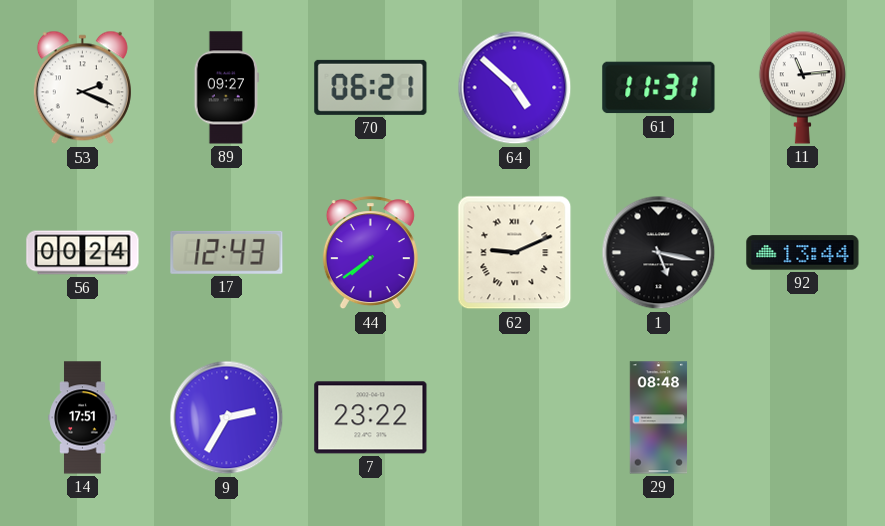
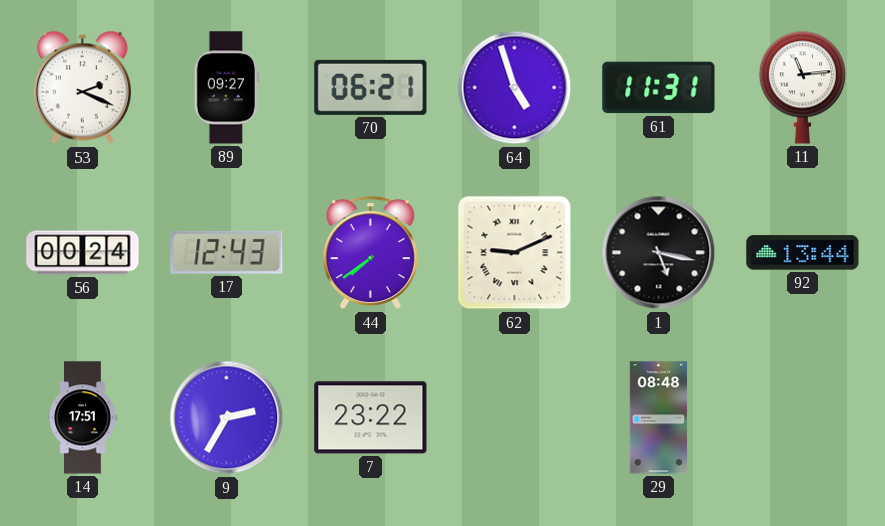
64: 4:52 -> 4:57
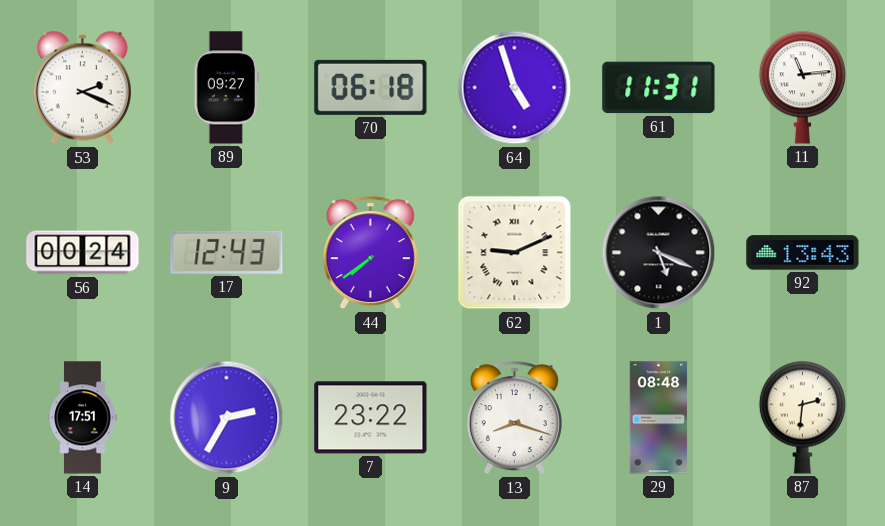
70: 06:21 -> 06:18
1: 5:17 -> 5:19
92: 13:44 -> 13:43
13: none -> 8:18
87: none -> 2:31
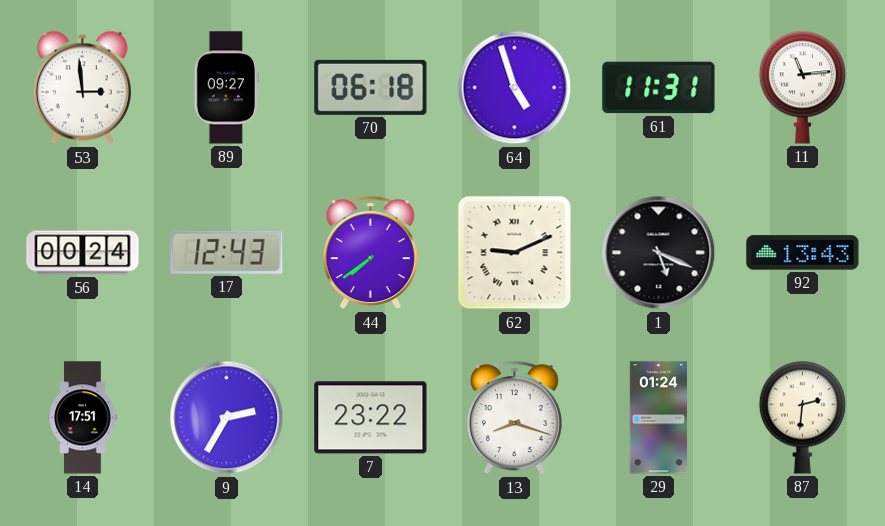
53: 2:19 -> 2:59
29: 08:48 -> 01:24
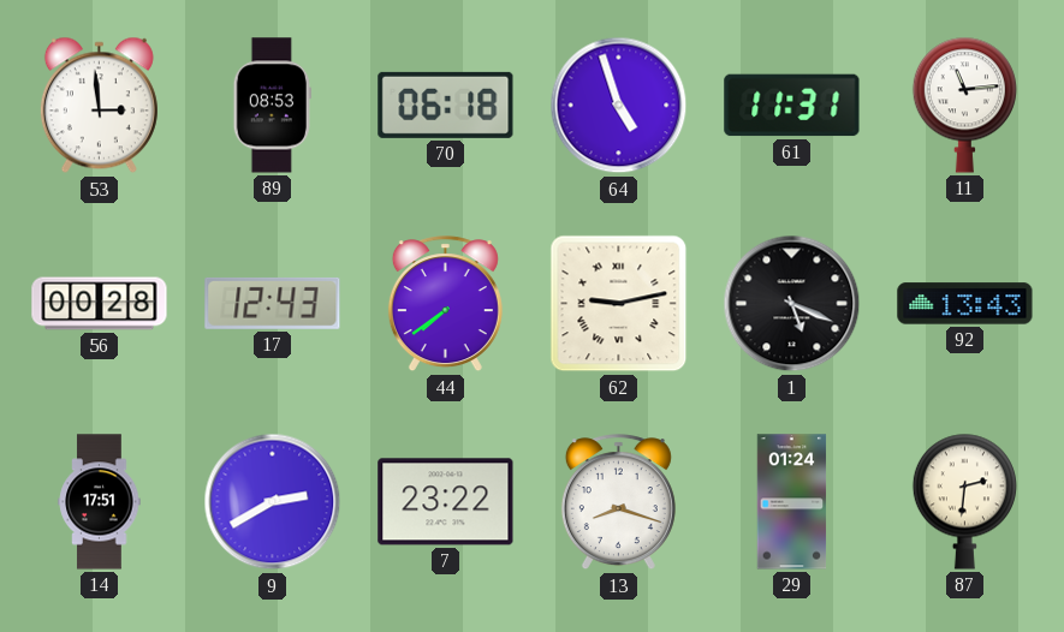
89: 09:27 -> 08:53
56: 00:24 -> 00:28
62: 9:11 -> 9:13
9: 2:35 -> 2:40
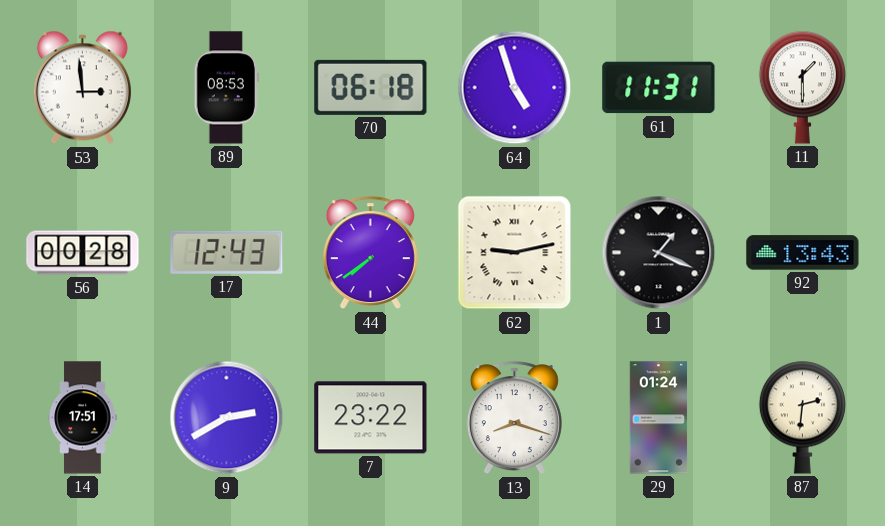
11: 11:14 -> 1:30
1: 5:19 -> 1:19
